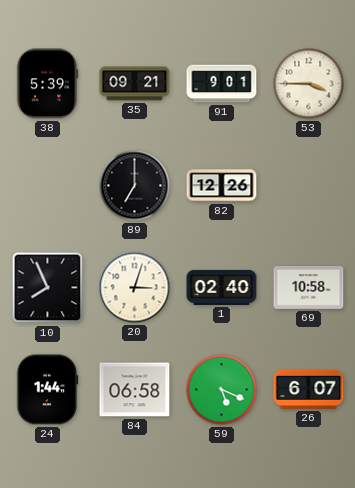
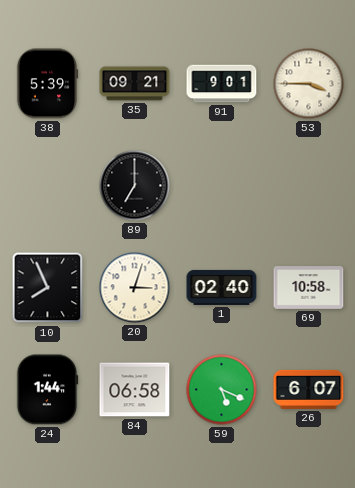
82: 12:26 -> none
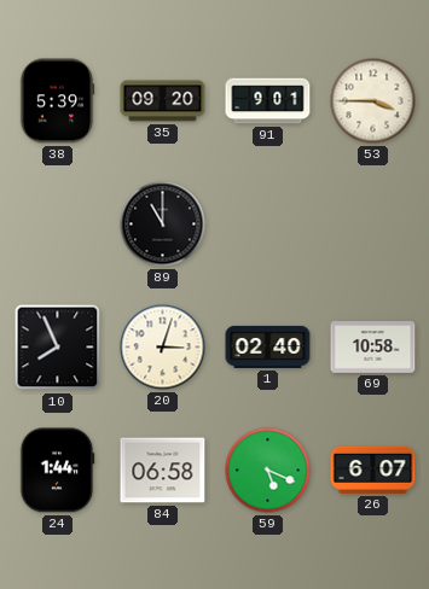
35: 09:21 -> 09:20
89: 7:00 -> 11:00
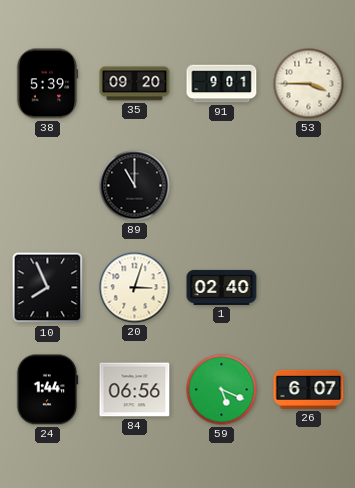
69: 10:58 -> none
84: 06:58 -> 06:56
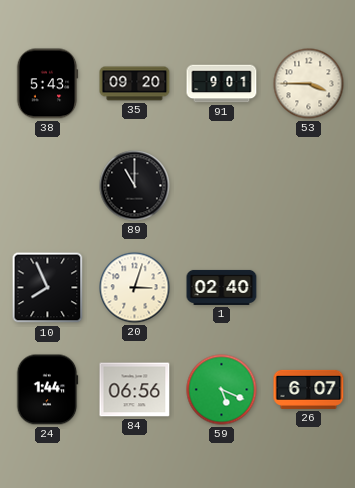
38: 5:39 -> 5:43
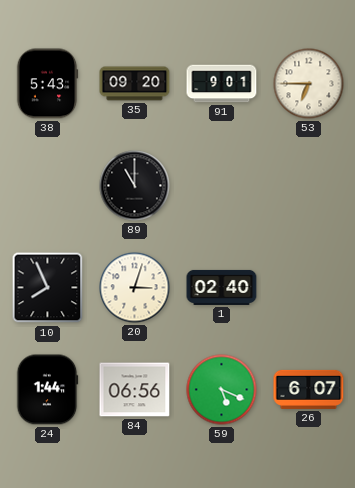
53: 3:45 -> 6:45
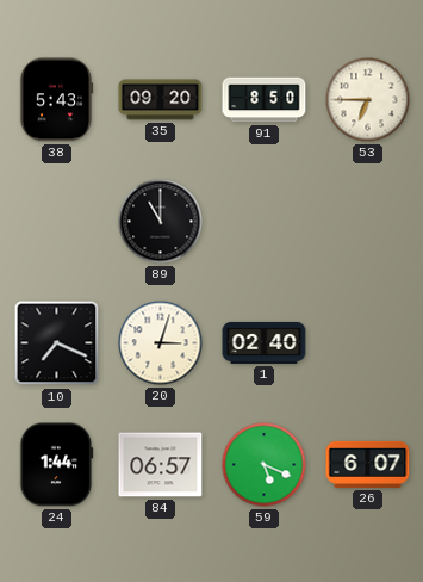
91: 9:01 -> 8:50
10: 7:56 -> 7:19
84: 06:56 -> 06:57
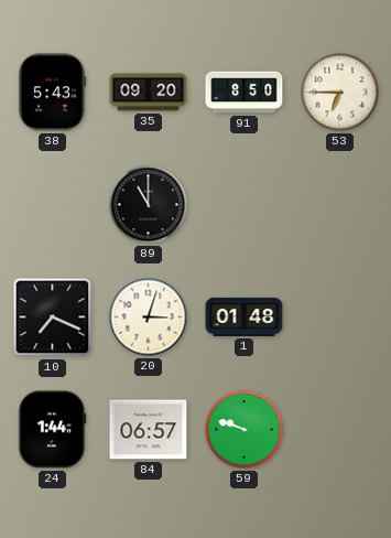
1: 02:40 -> 01:48
59: 5:19 -> 9:48
26: 6:07 -> none
